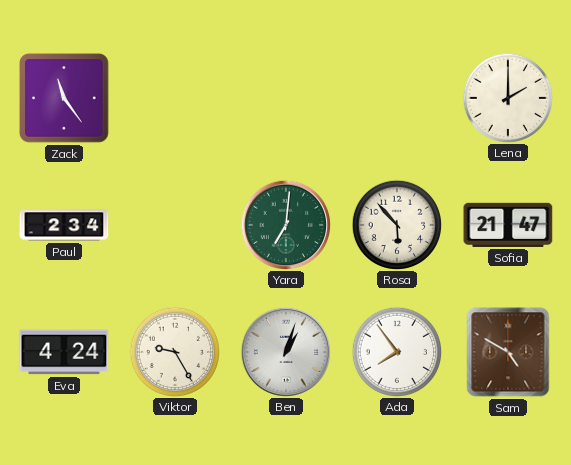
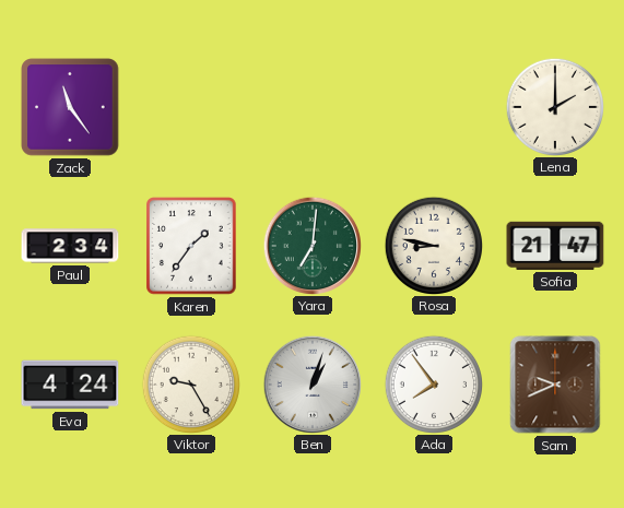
Karen: none -> 1:36
Rosa: 5:53 -> 8:47
Sam: 4:50 -> 9:41
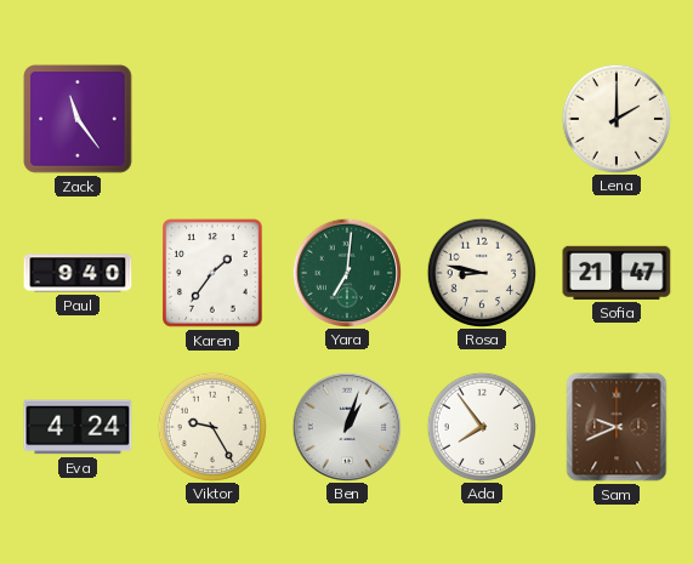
Paul: 2:34 -> 9:40
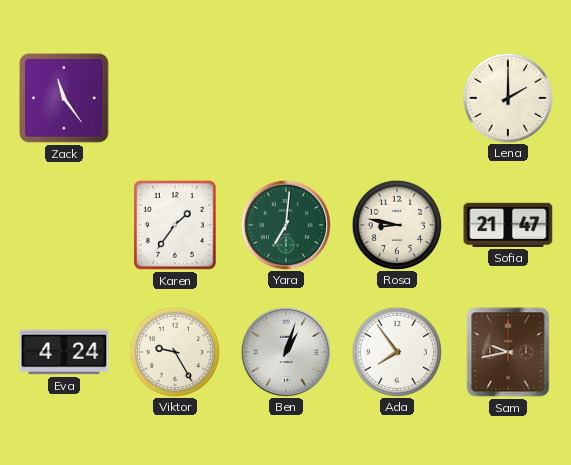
Paul: 9:40 -> none
Sam: 9:41 -> 9:43
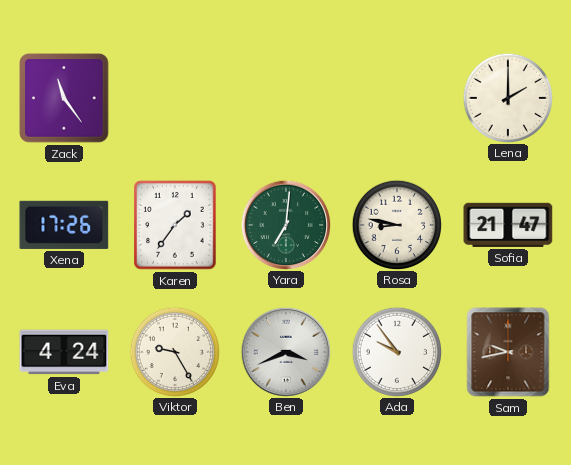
Xena: none -> 17:26
Ben: 1:03 -> 3:41
Ada: 7:54 -> 9:54
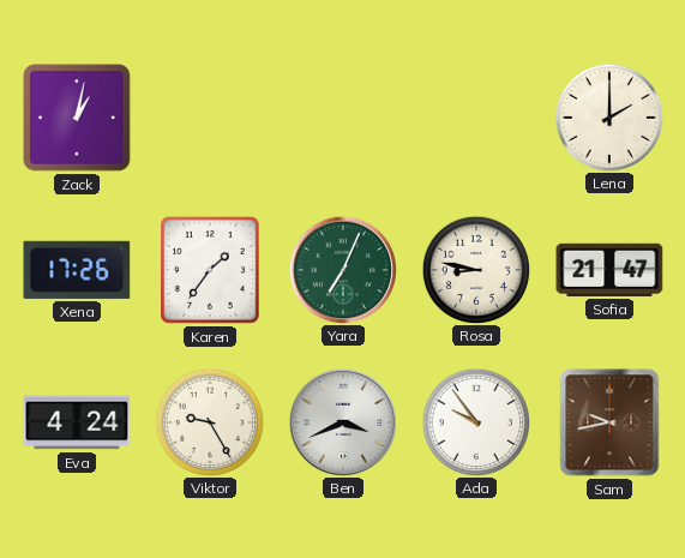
Zack: 11:24 -> 1:02
Yara: 7:01 -> 7:04
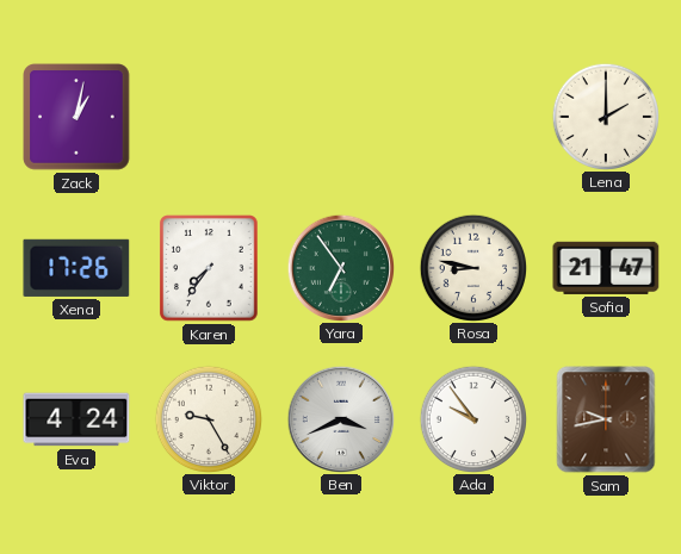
Karen: 1:36 -> 7:36
Yara: 7:04 -> 6:54
